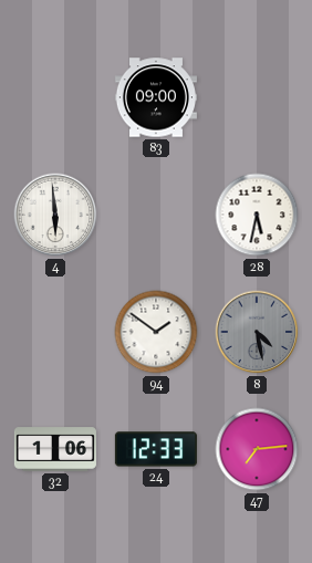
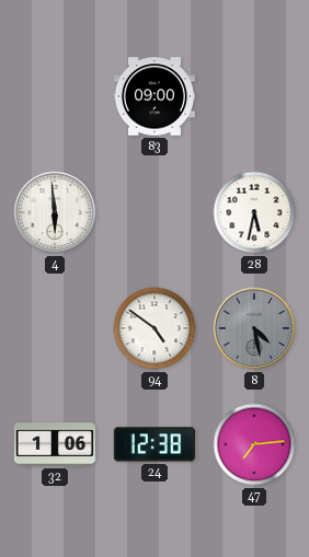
94: 1:51 -> 4:51
24: 12:33 -> 12:38
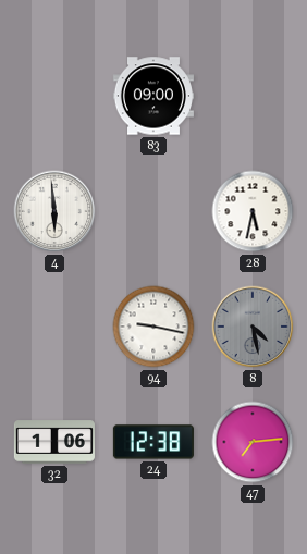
94: 4:51 -> 9:17
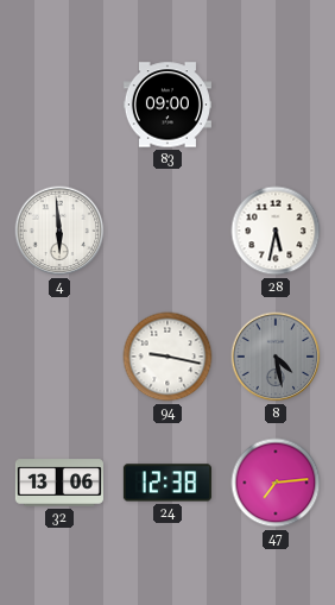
32: 1:06 -> 13:06
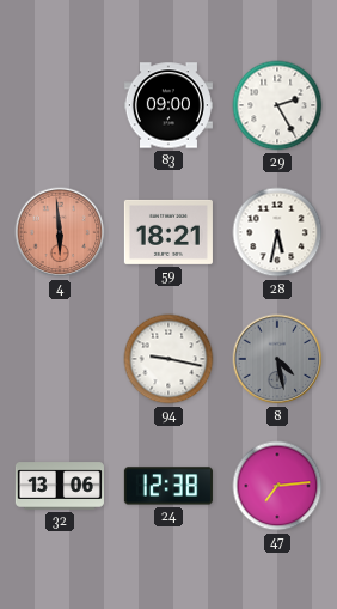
29: none -> 2:25
4 dial: white -> salmon
59: none -> 18:21
